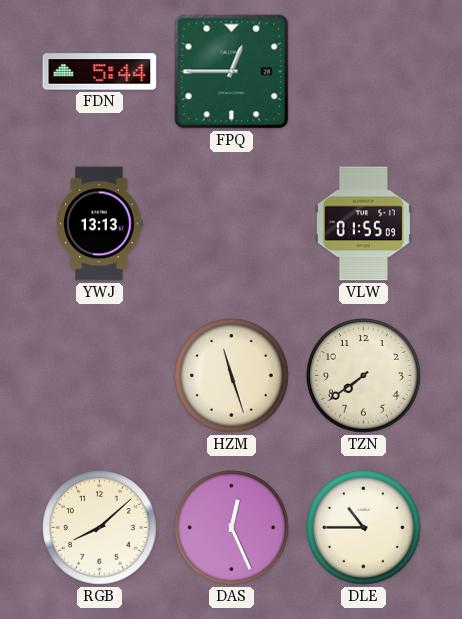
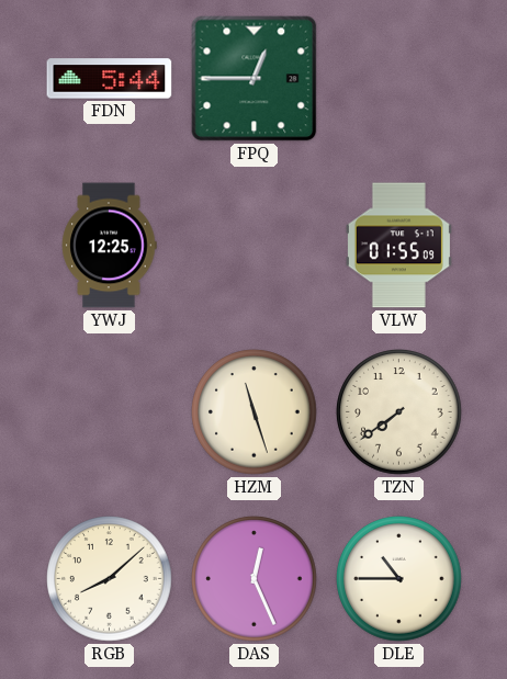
YWJ: 13:13 -> 12:25
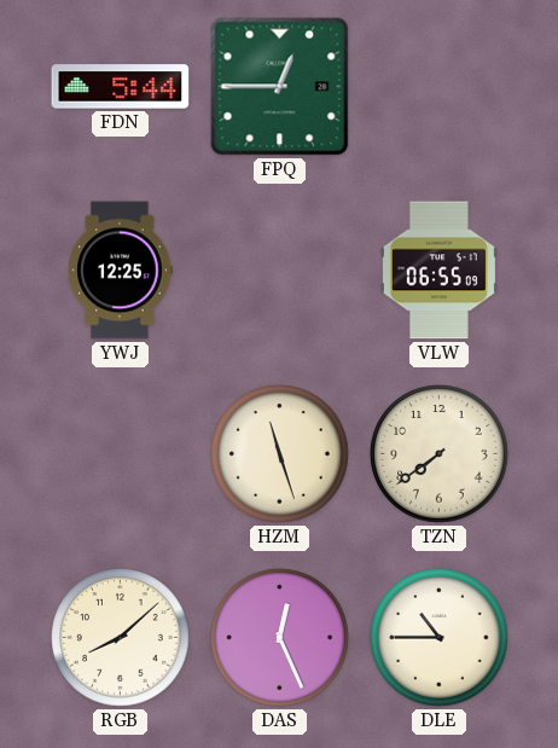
VLW: 01:55 -> 06:55
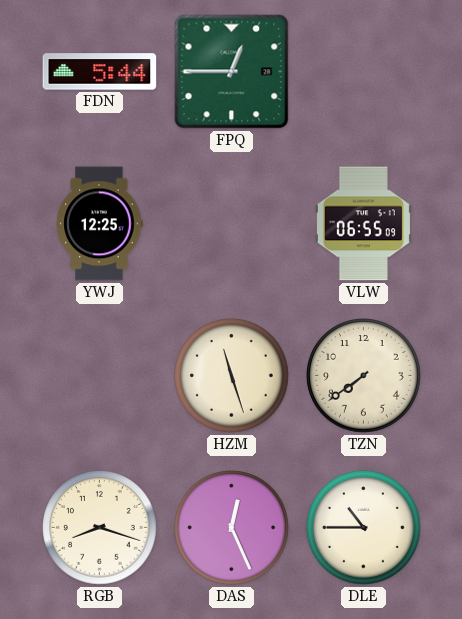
RGB: 8:08 -> 8:18
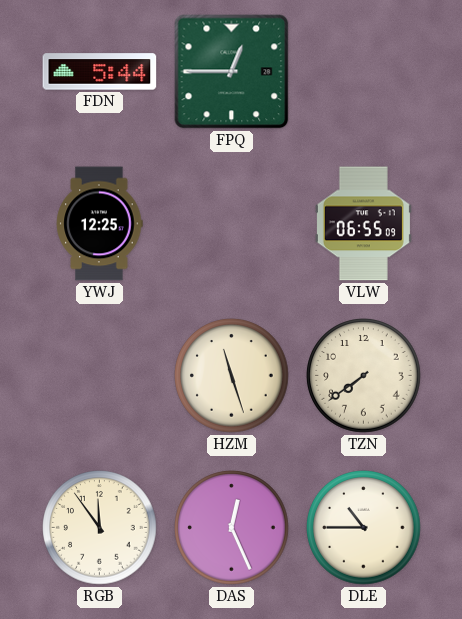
RGB: 8:18 -> 11:54
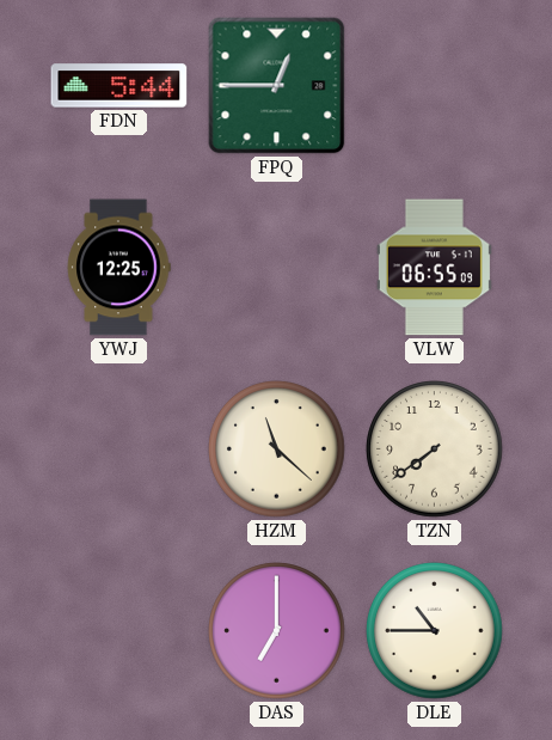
HZM: 11:27 -> 11:22
RGB: 11:54 -> none
DAS: 12:26 -> 7:00
